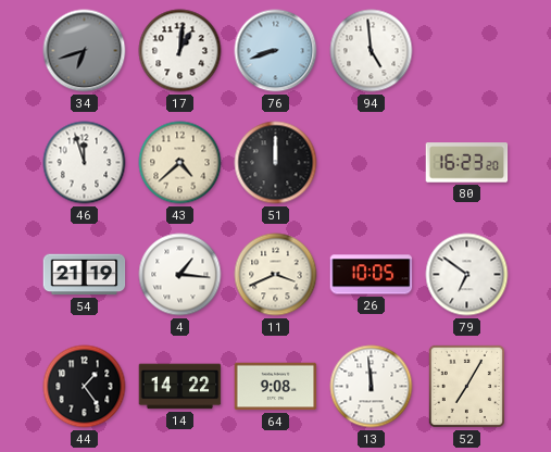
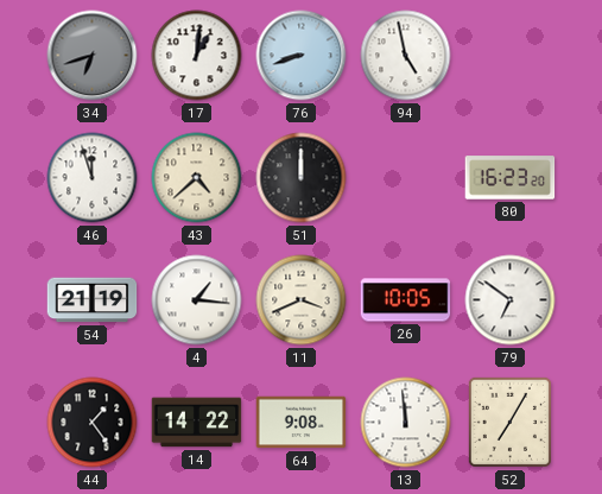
94: 4:59 -> 4:58
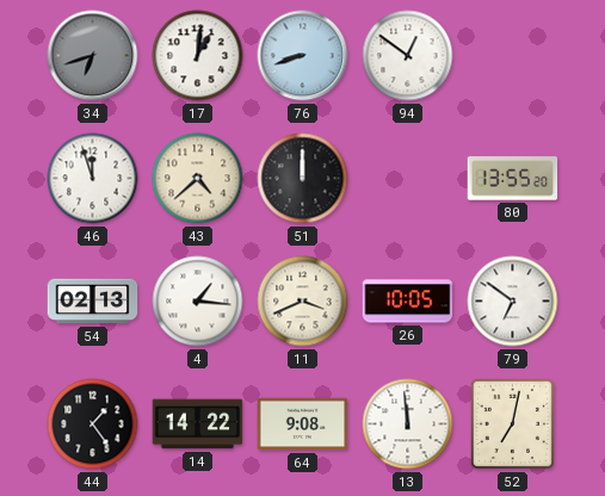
94: 4:58 -> 12:51
80: 16:23 -> 13:55
54: 21:19 -> 02:13
52: 7:05 -> 7:02
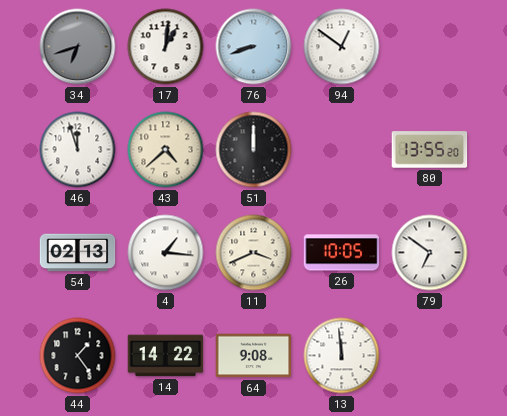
52: 7:02 -> none
